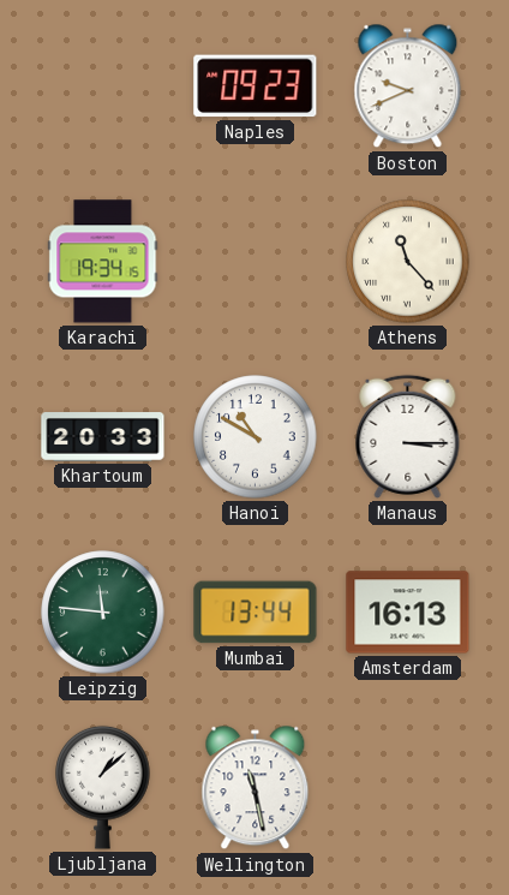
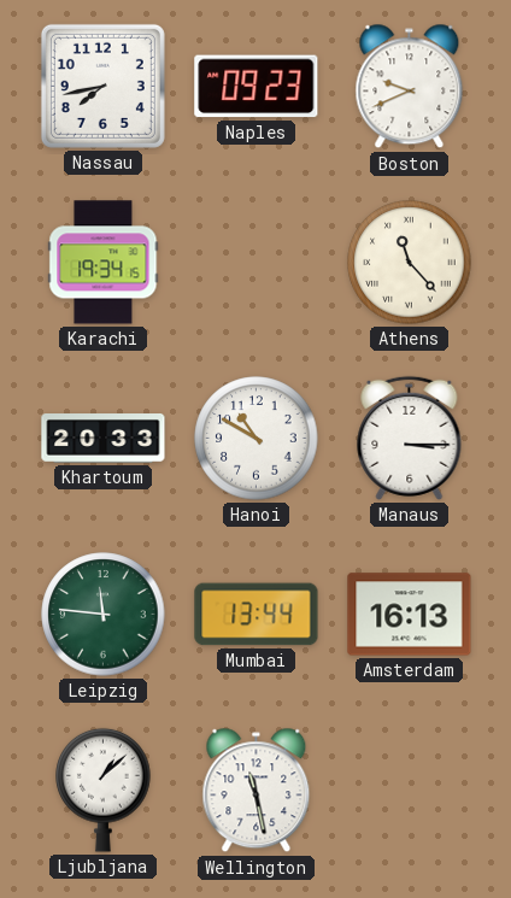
Nassau: none -> 7:43
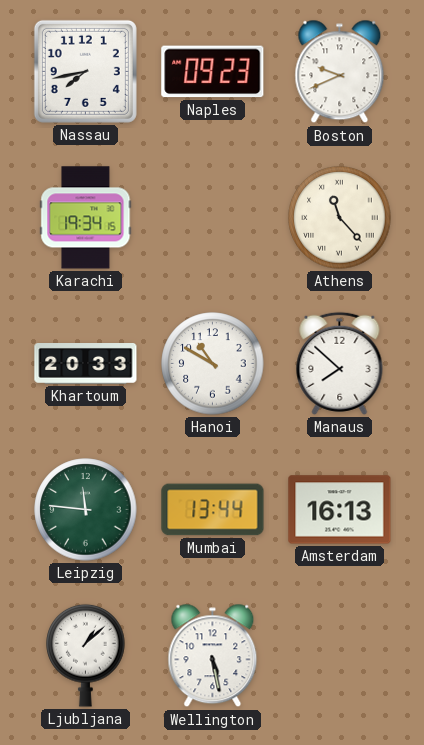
Manaus: 3:15 -> 7:52
Wellington: 11:28 -> 5:28
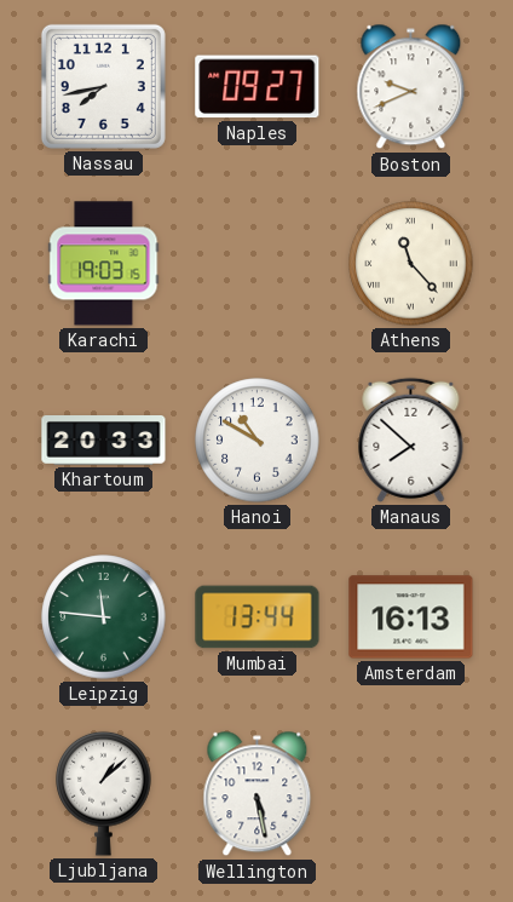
Naples: 09:23 -> 09:27
Karachi: 19:34 -> 19:03
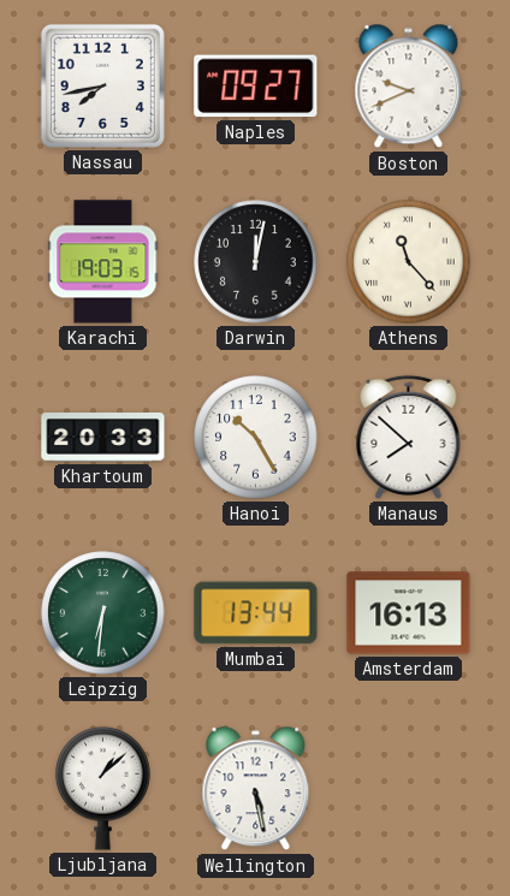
Darwin: none -> 12:02
Hanoi: 10:50 -> 10:25
Leipzig: 11:46 -> 6:31
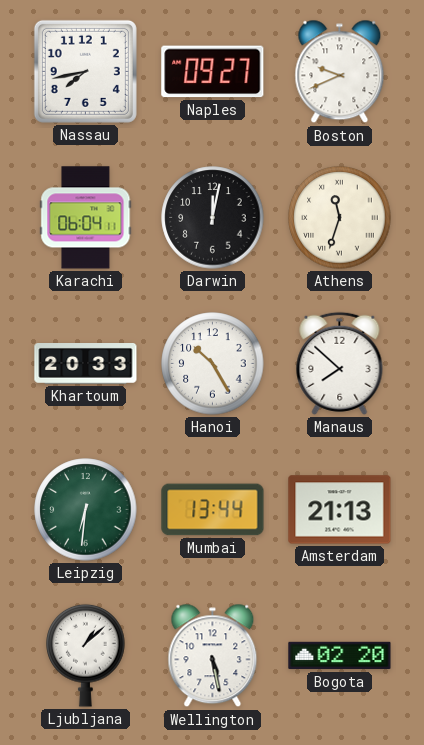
Karachi: 19:03 -> 06:04
Athens: 11:23 -> 11:33
Amsterdam: 16:13 -> 21:13
Bogota: none -> 02:20
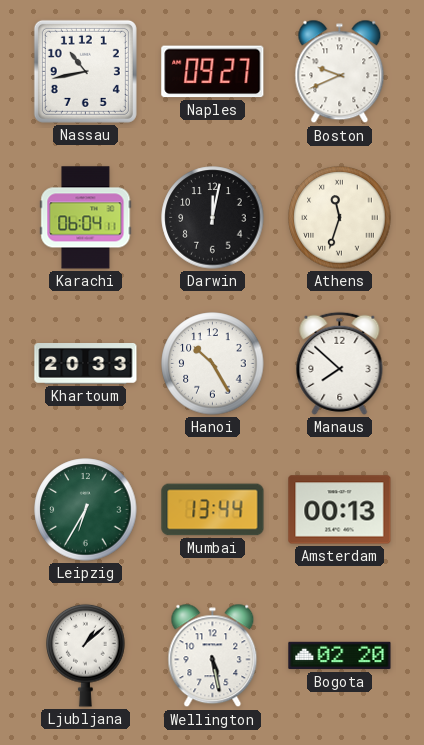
Nassau: 7:43 -> 10:43
Leipzig: 6:31 -> 6:35
Amsterdam: 21:13 -> 00:13
